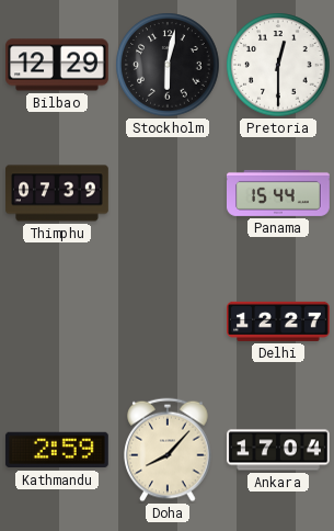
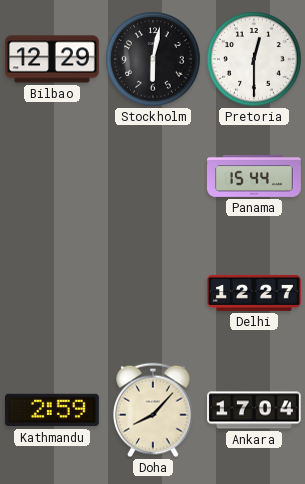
Thimphu: 07:39 -> none
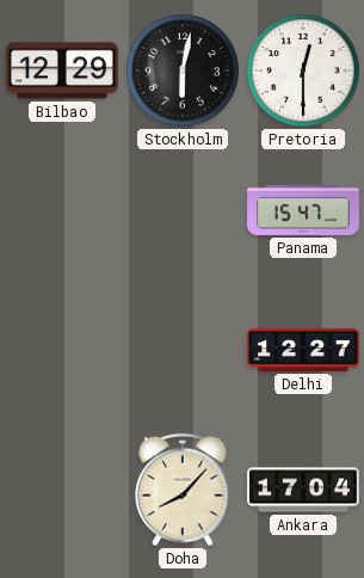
Panama: 15:44 -> 15:47
Kathmandu: 2:59 -> none
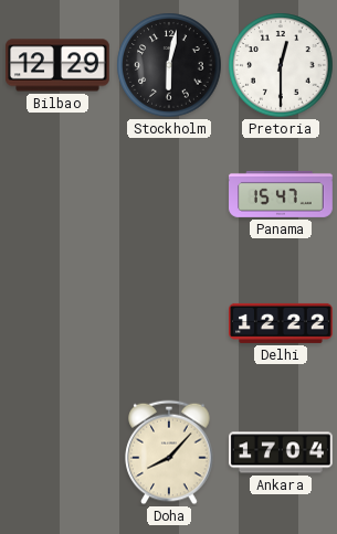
Delhi: 12:27 -> 12:22
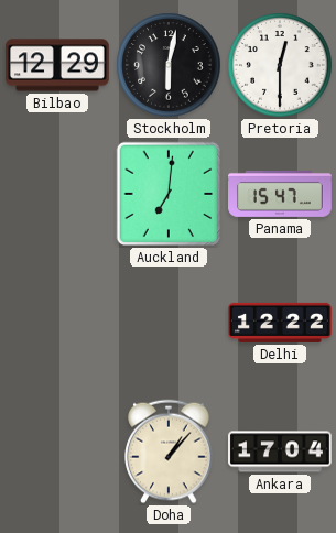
Auckland: none -> 7:01
Doha: 8:07 -> 1:07
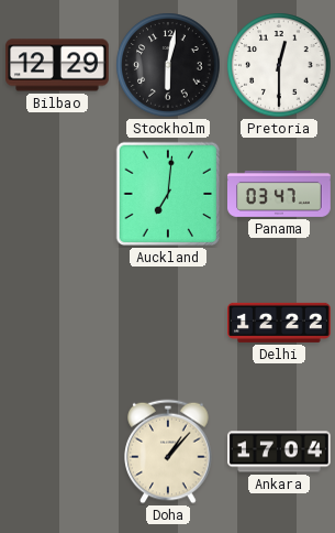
Panama: 15:47 -> 03:47
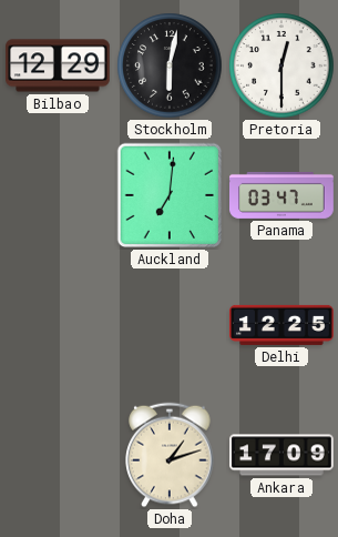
Delhi: 12:22 -> 12:25
Doha: 1:07 -> 1:12
Ankara: 17:04 -> 17:09
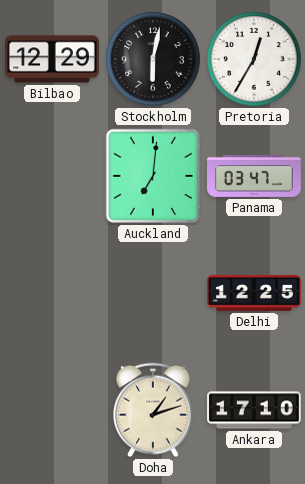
Pretoria: 12:30 -> 12:35
Ankara: 17:09 -> 17:10
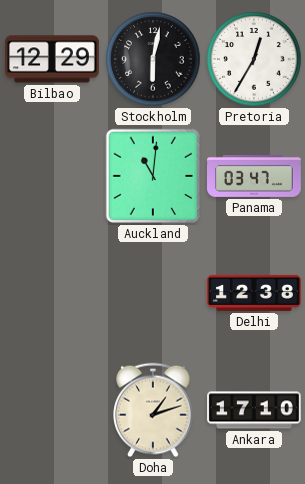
Auckland: 7:01 -> 11:01
Delhi: 12:25 -> 12:38
